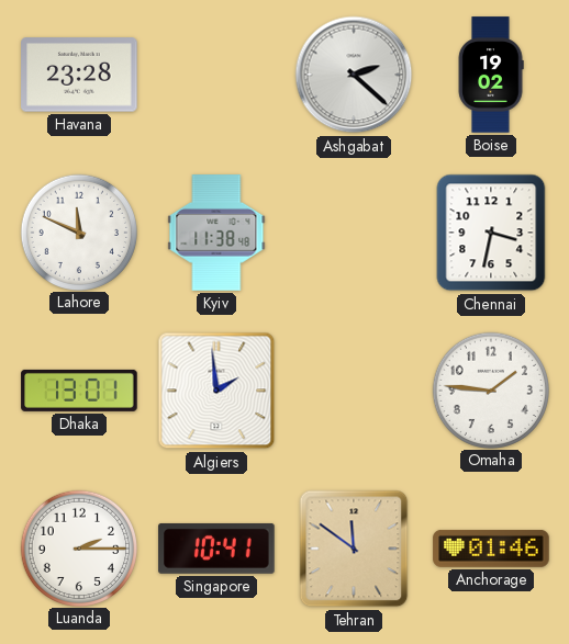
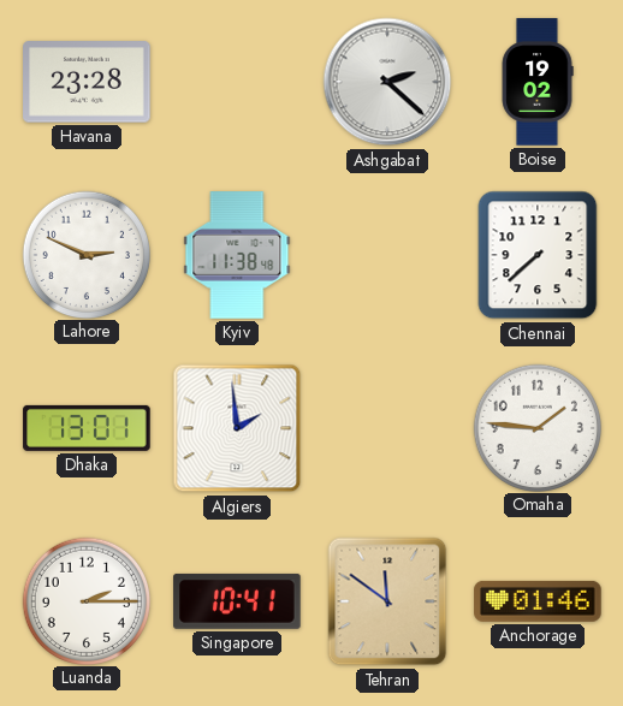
Lahore: 11:49 -> 2:49
Chennai: 3:32 -> 7:38
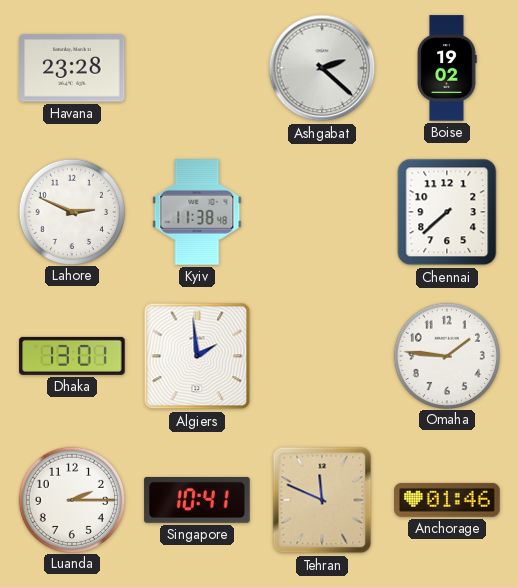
Tehran: 11:51 -> 11:49
